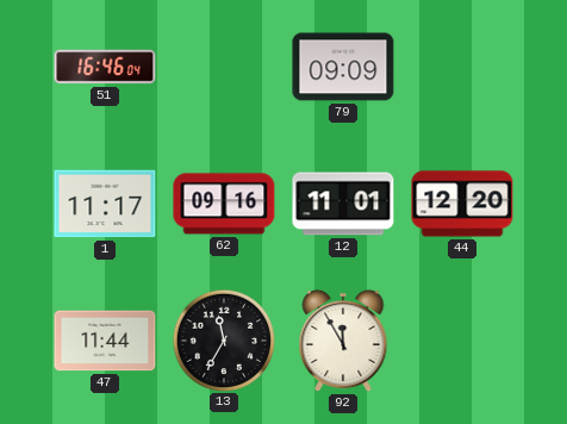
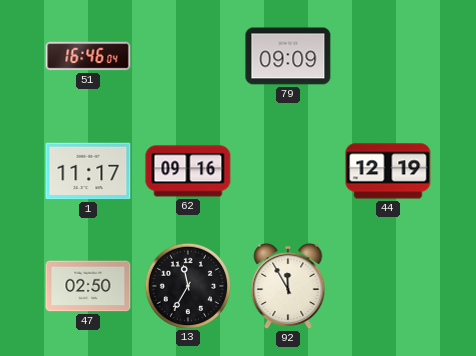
12: 11:01 -> none
44: 12:20 -> 12:19
47: 11:44 -> 02:50
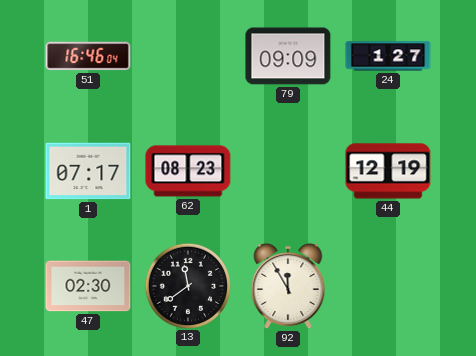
24: none -> 1:27
1: 11:17 -> 07:17
62: 09:16 -> 08:23
47: 02:50 -> 02:30
13: 11:35 -> 11:39
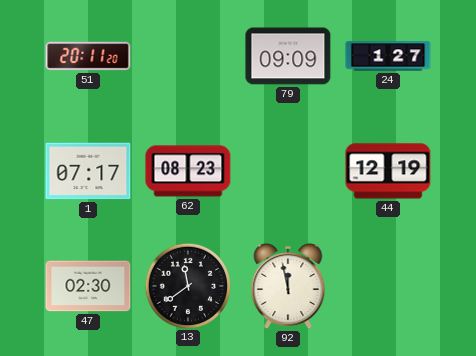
51: 16:46 -> 20:11
92: 11:55 -> 11:58
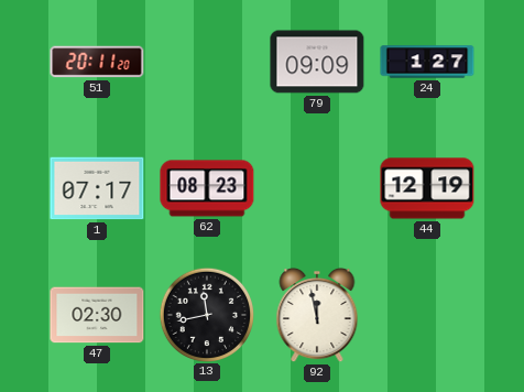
13: 11:39 -> 11:43
